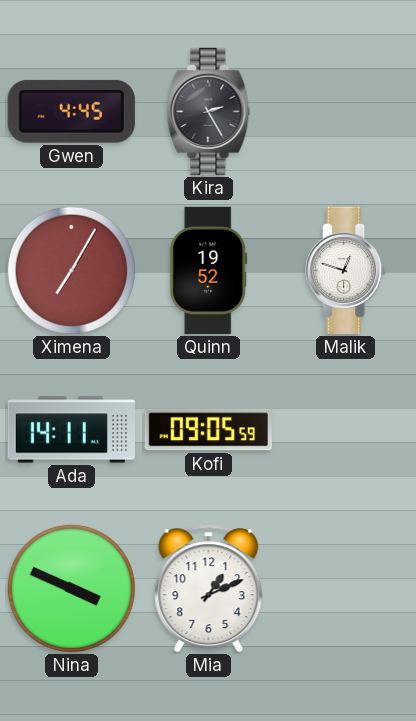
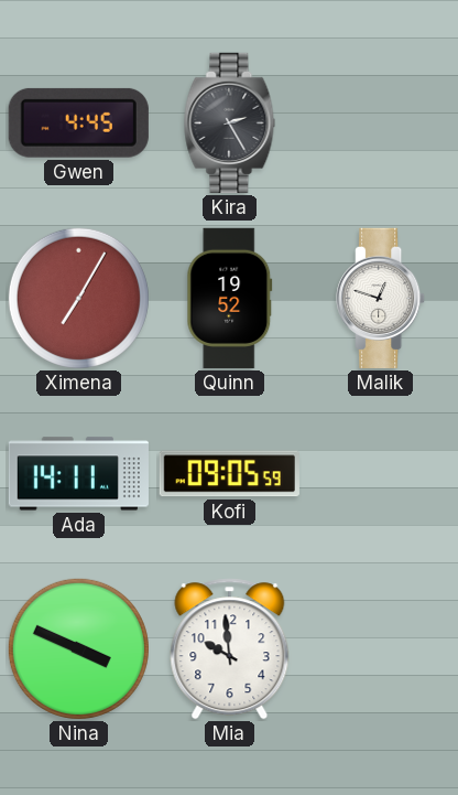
Mia: 1:11 -> 9:59
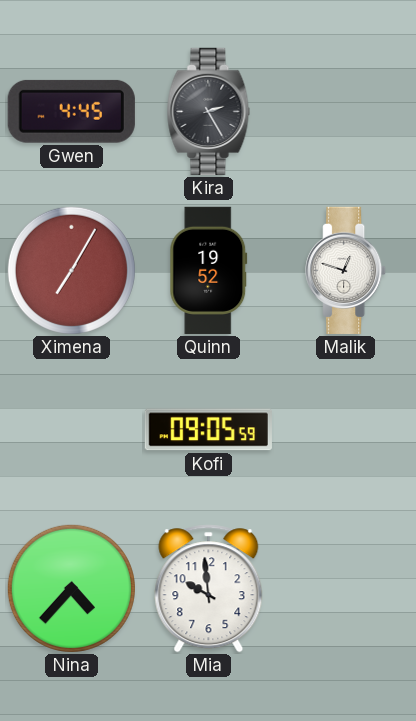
Ada: 14:11 -> none
Nina: 3:49 -> 4:37
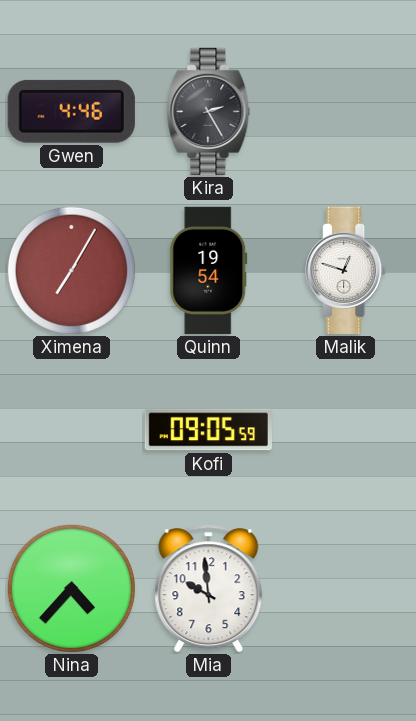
Gwen: 4:45 -> 4:46
Quinn: 19:52 -> 19:54
